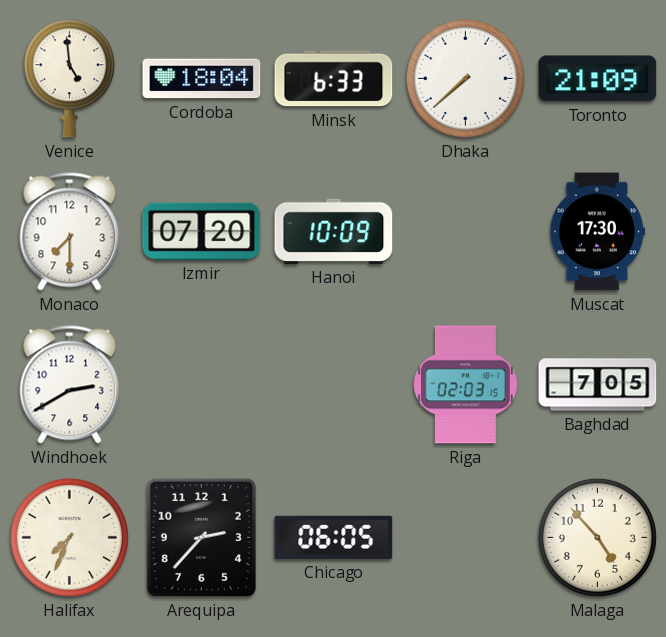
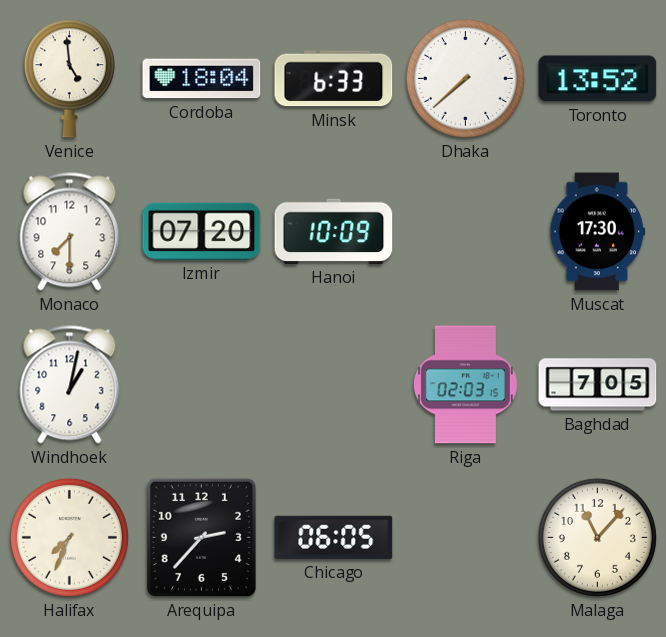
Toronto: 21:09 -> 13:52
Windhoek: 2:40 -> 1:02
Malaga: 4:53 -> 11:07
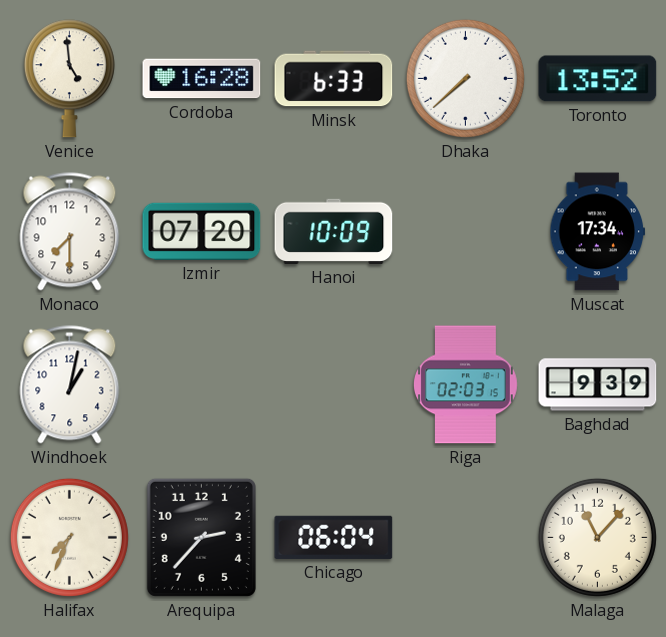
Cordoba: 18:04 -> 16:28
Muscat: 17:30 -> 17:34
Baghdad: 7:05 -> 9:39
Chicago: 06:05 -> 06:04
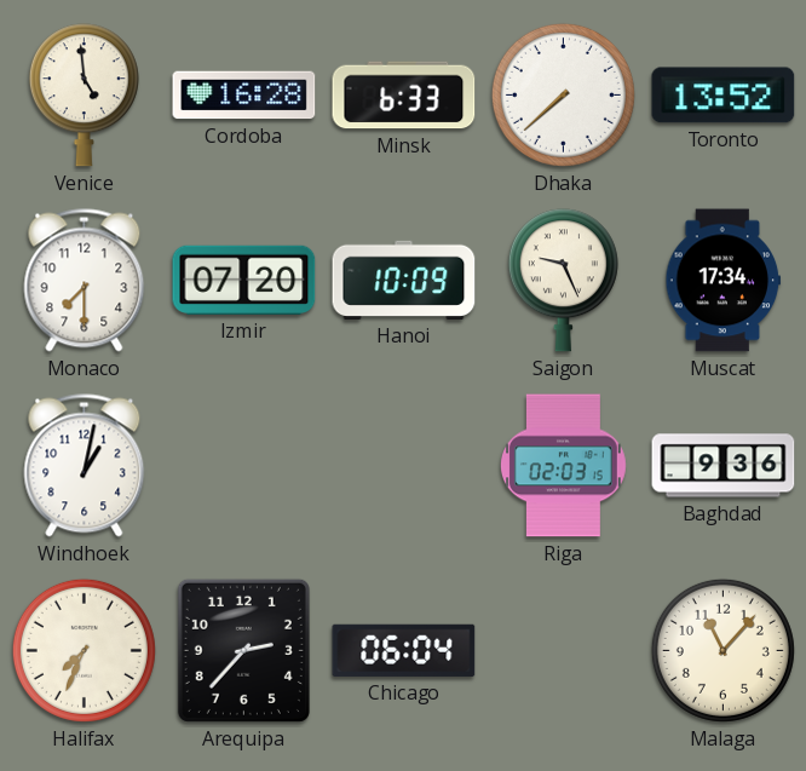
Saigon: none -> 9:26
Baghdad: 9:39 -> 9:36
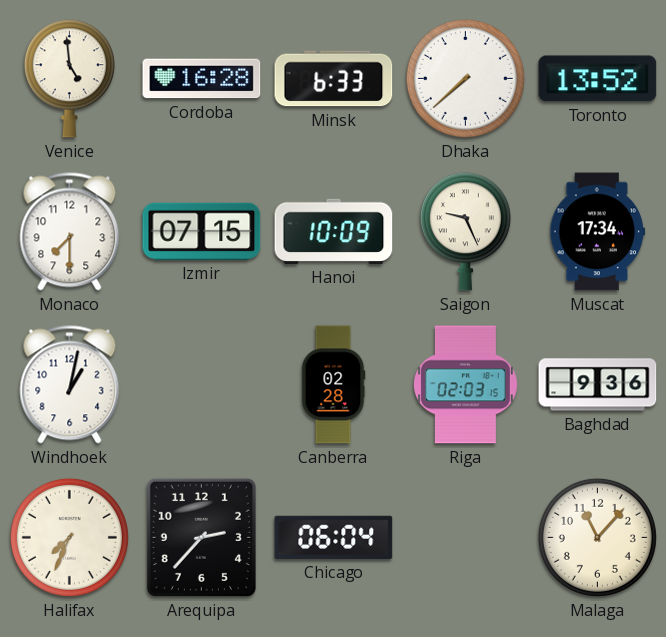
Izmir: 07:20 -> 07:15
Canberra: none -> 02:28
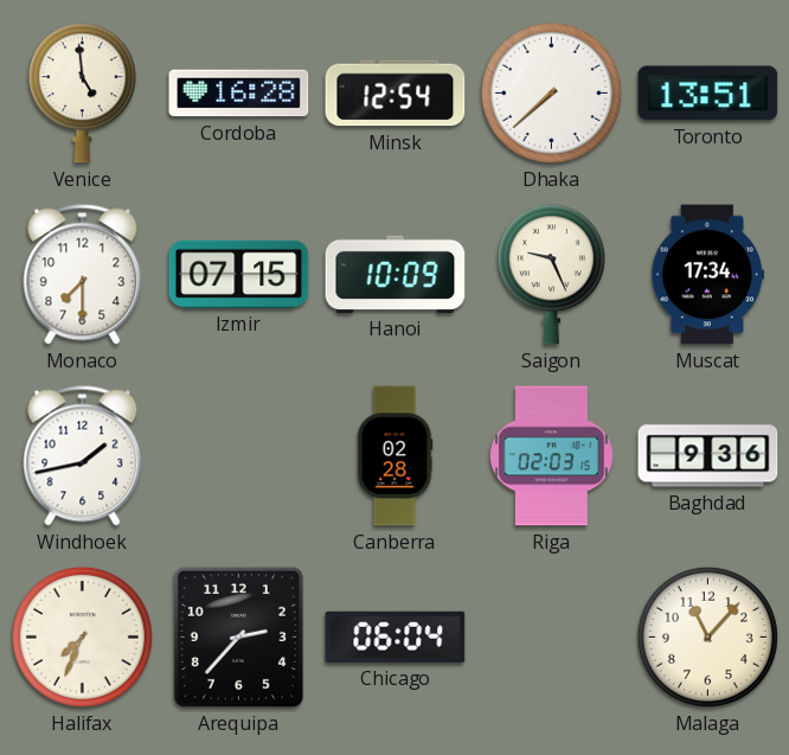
Minsk: 6:33 -> 12:54
Toronto: 13:52 -> 13:51
Windhoek: 1:02 -> 1:43
